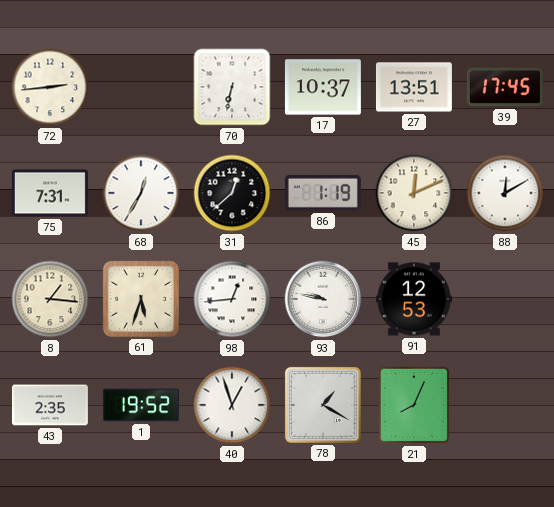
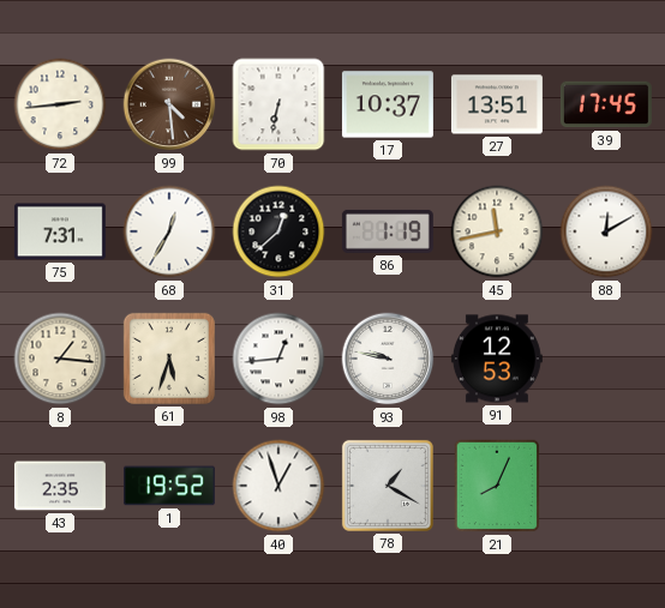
99: none -> 4:29
45: 12:11 -> 11:43
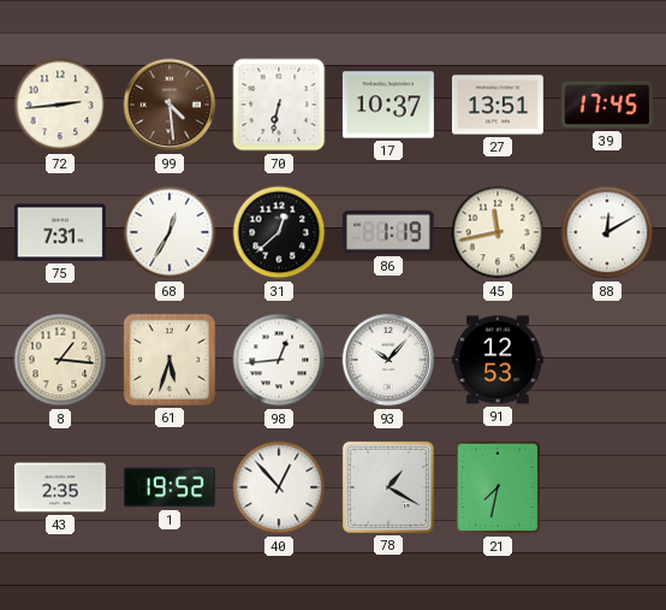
93: 9:47 -> 10:07
40: 12:57 -> 12:53
21: 8:04 -> 7:32
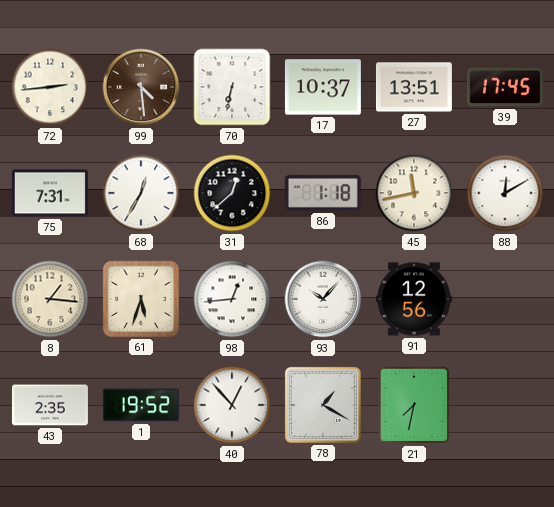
86: 1:19 -> 1:18
91: 12:53 -> 12:56
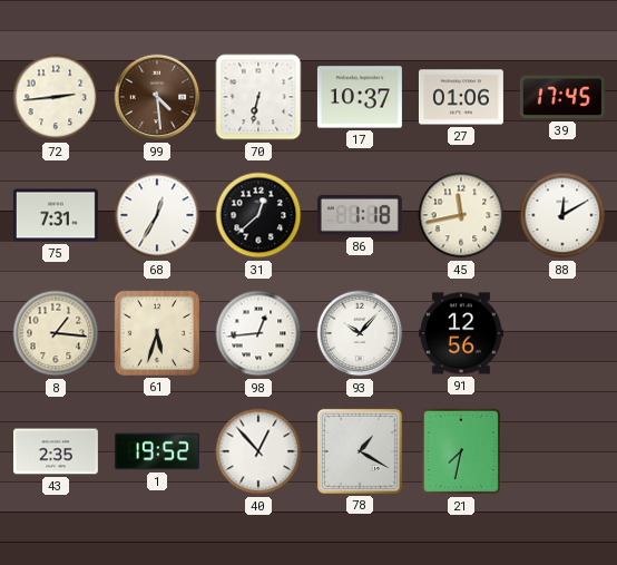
27: 13:51 -> 01:06
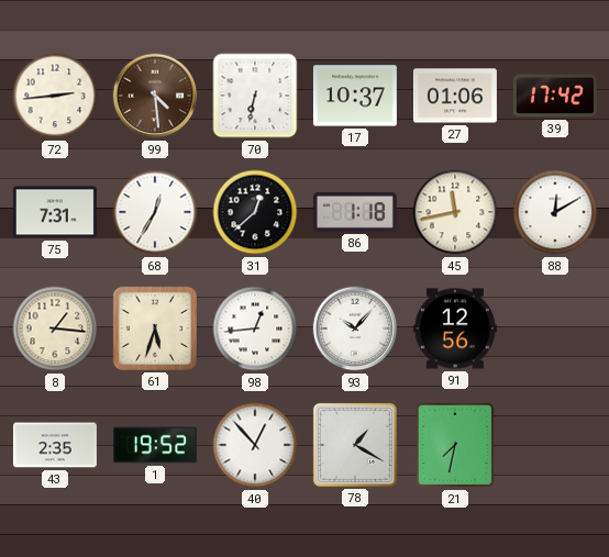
39: 17:45 -> 17:42
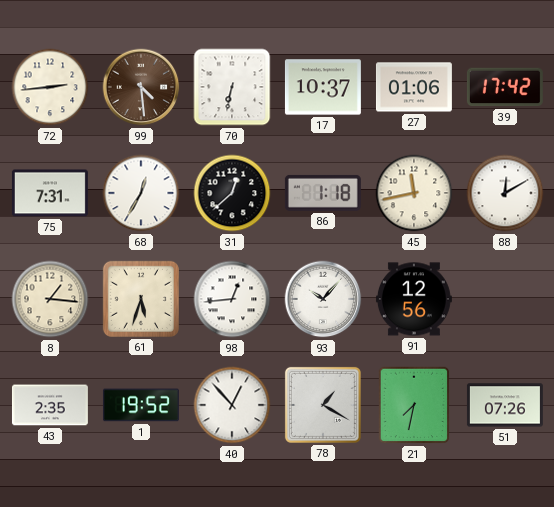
51: none -> 07:26
